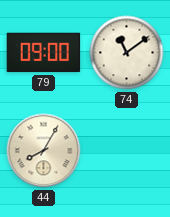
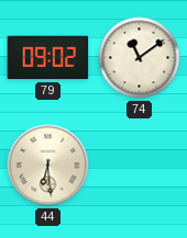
79: 09:00 -> 09:02
44: 8:05 -> 6:29
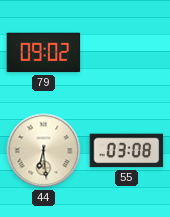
74: 11:09 -> none
55: none -> 03:08
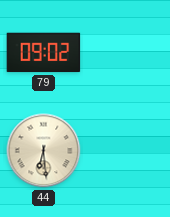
55: 03:08 -> none
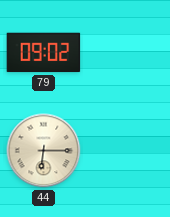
44: 6:29 -> 6:15
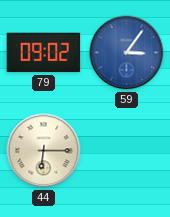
59: none -> 3:06
